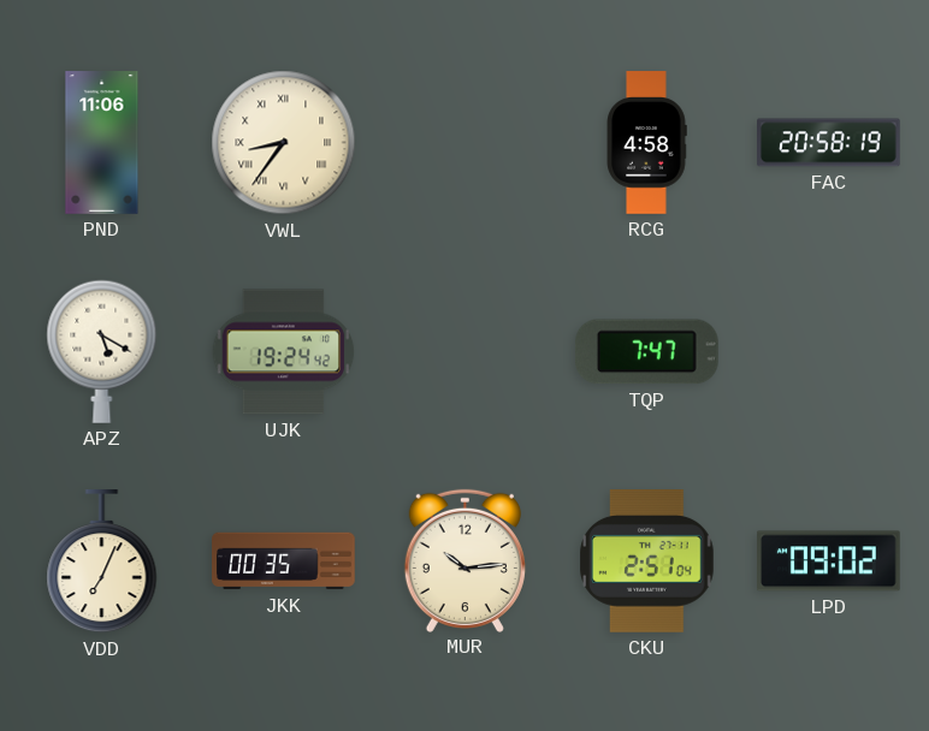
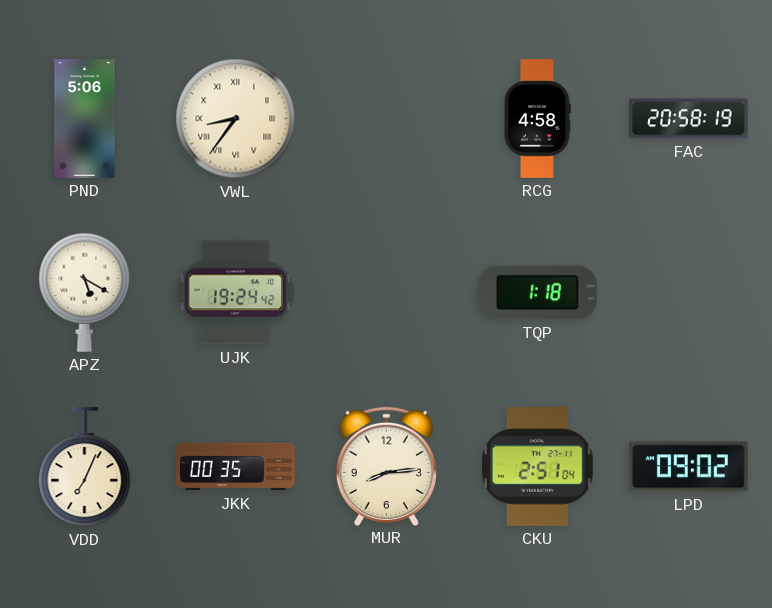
PND: 11:06 -> 5:06
TQP: 7:47 -> 1:18
MUR: 10:14 -> 8:14
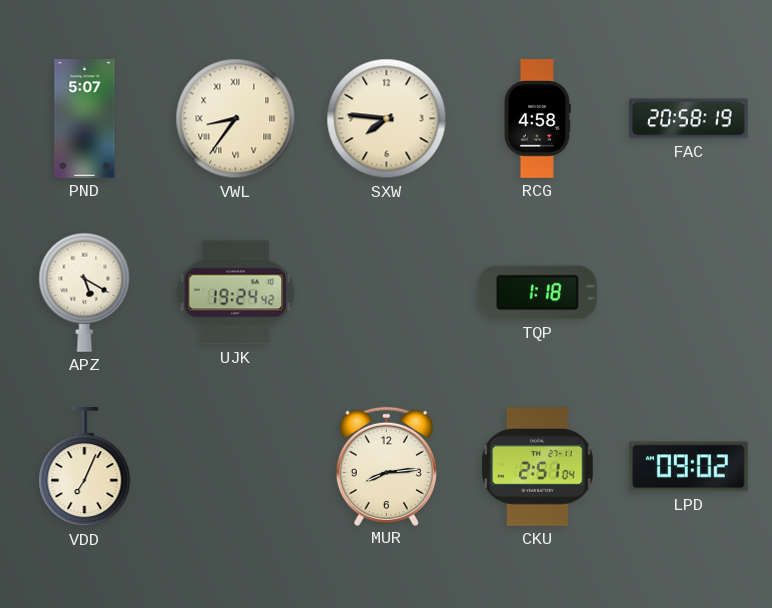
PND: 5:06 -> 5:07
SXW: none -> 7:46
JKK: 00:35 -> none
